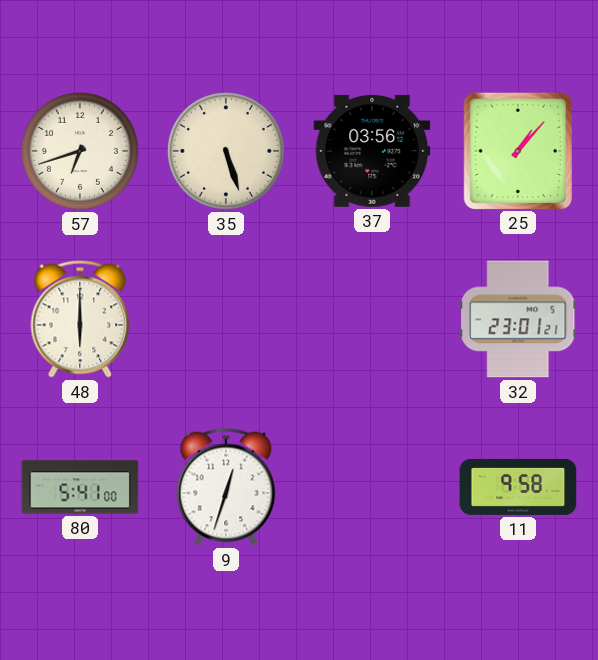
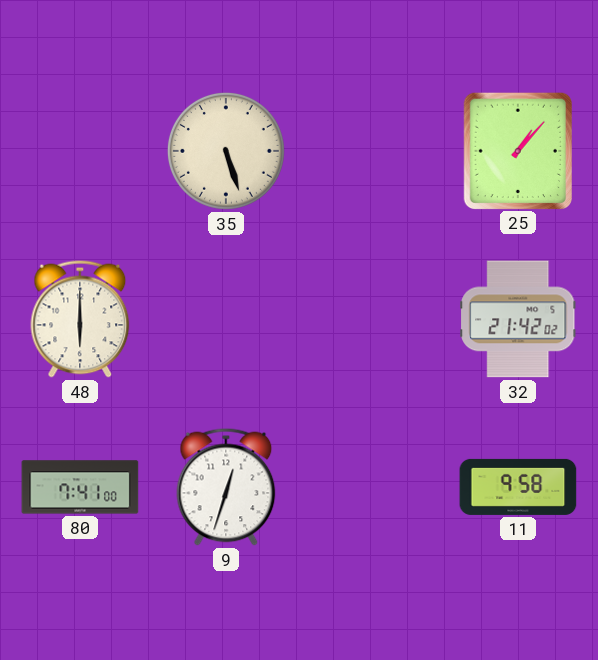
57: 6:42 -> none
37: 03:56 -> none
32: 23:01 -> 21:42
80: 5:41 -> 7:41
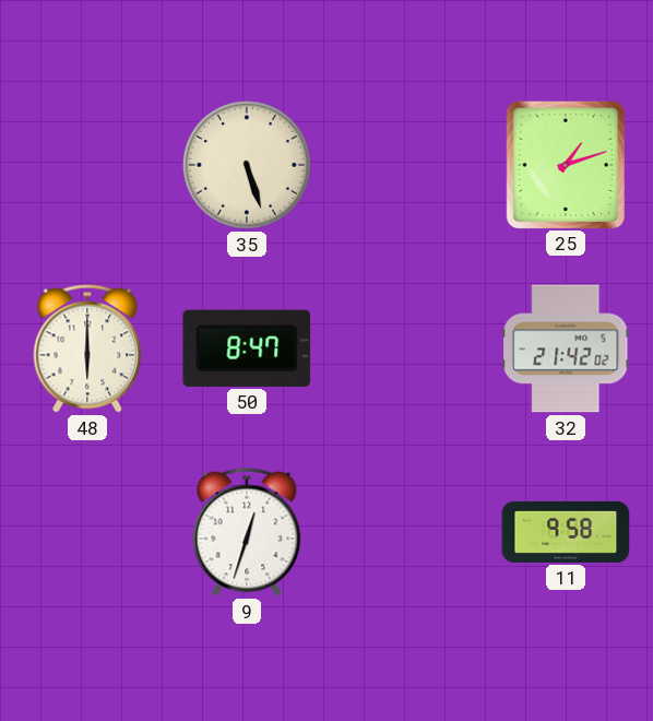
25: 1:07 -> 1:12
50: none -> 8:47
80: 7:41 -> none
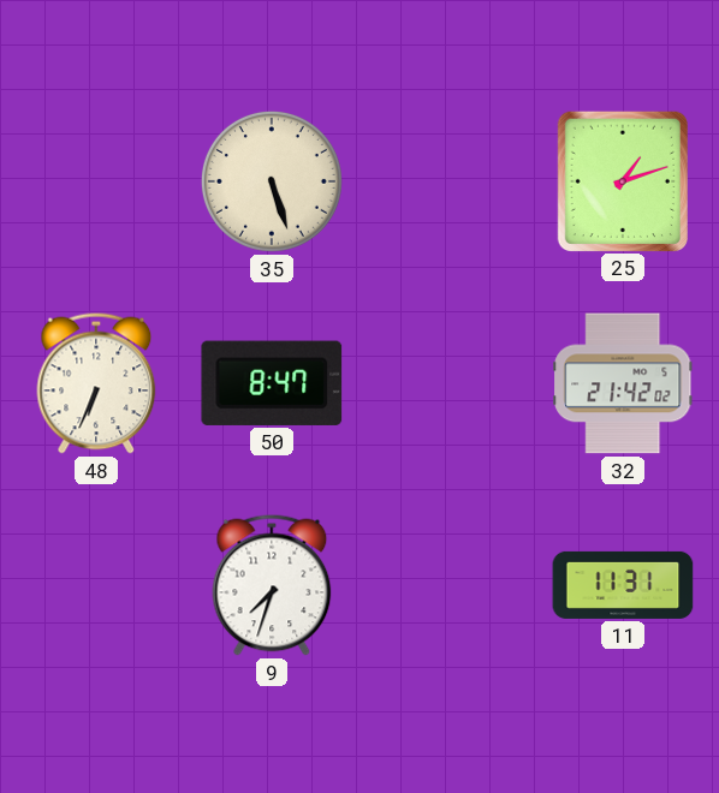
48: 6:00 -> 6:34
9: 12:33 -> 7:33
11: 9:58 -> 11:31
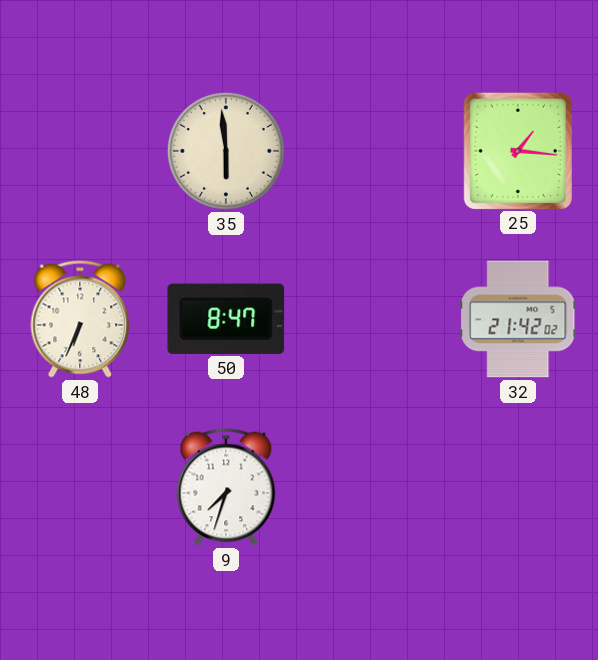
35: 5:27 -> 5:59
25: 1:12 -> 1:16
11: 11:31 -> none
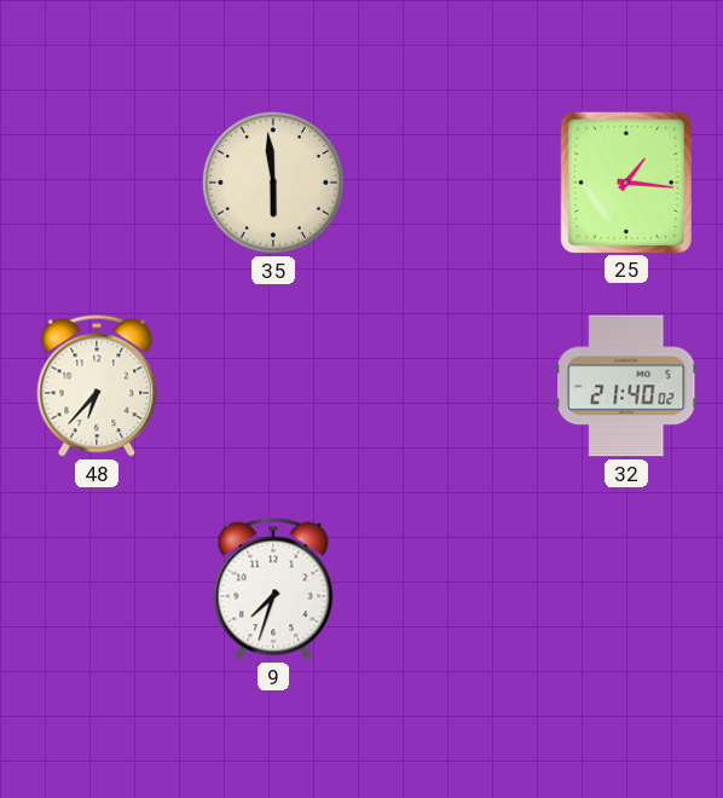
48: 6:34 -> 6:37
50: 8:47 -> none
32: 21:42 -> 21:40
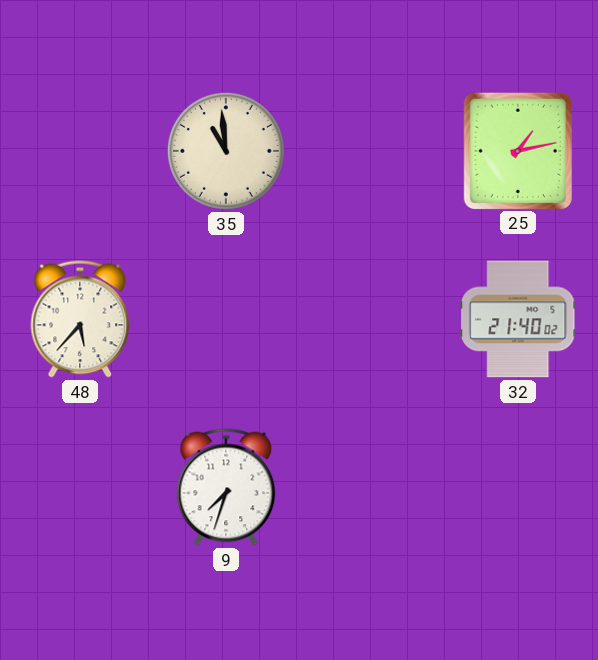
35: 5:59 -> 10:59
25: 1:16 -> 1:13
48: 6:37 -> 5:37
